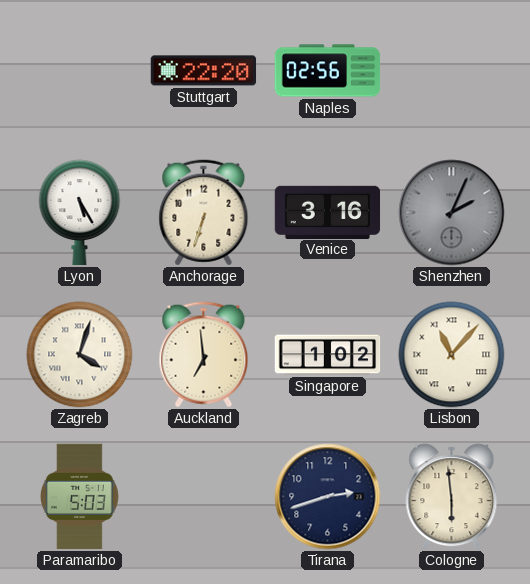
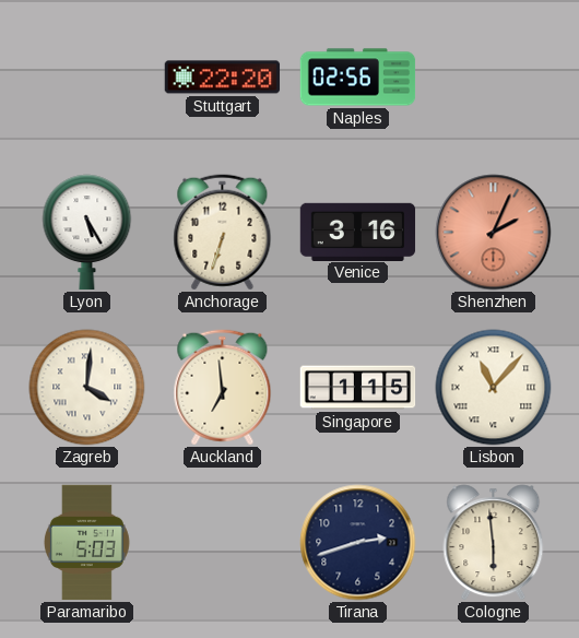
Shenzhen dial: grey -> salmon
Zagreb: 4:03 -> 4:01
Singapore: 1:02 -> 1:15
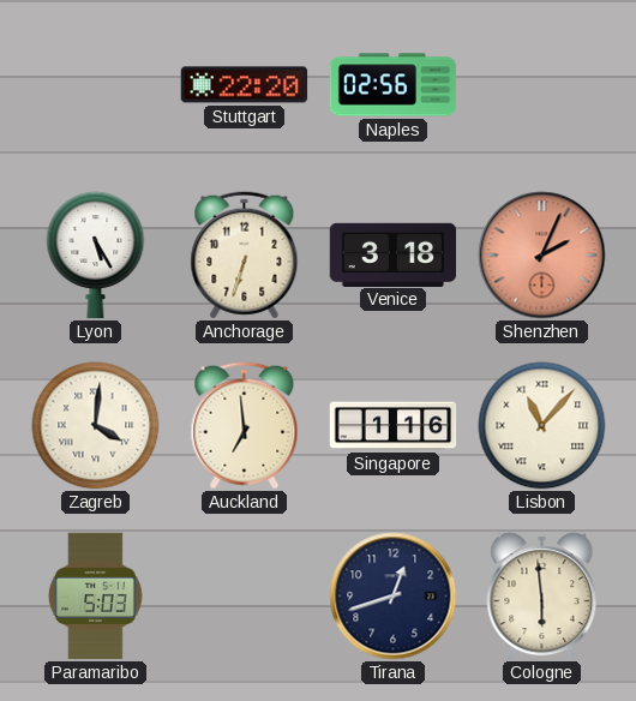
Venice: 3:16 -> 3:18
Singapore: 1:15 -> 1:16
Tirana: 2:42 -> 12:42
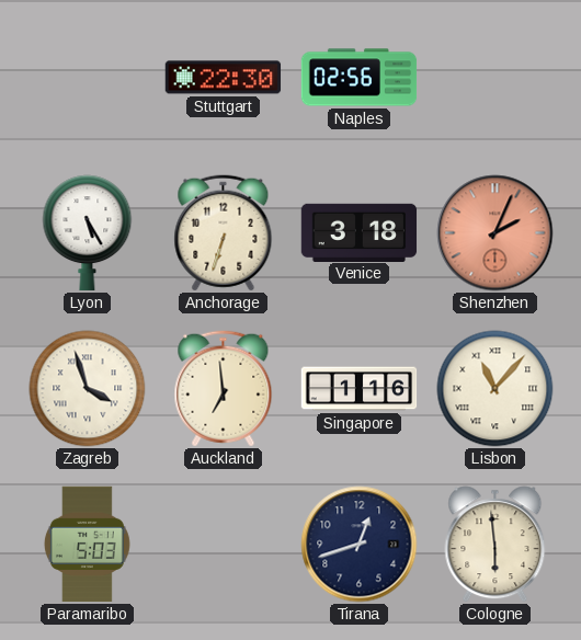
Stuttgart: 22:20 -> 22:30
Zagreb: 4:01 -> 3:57
